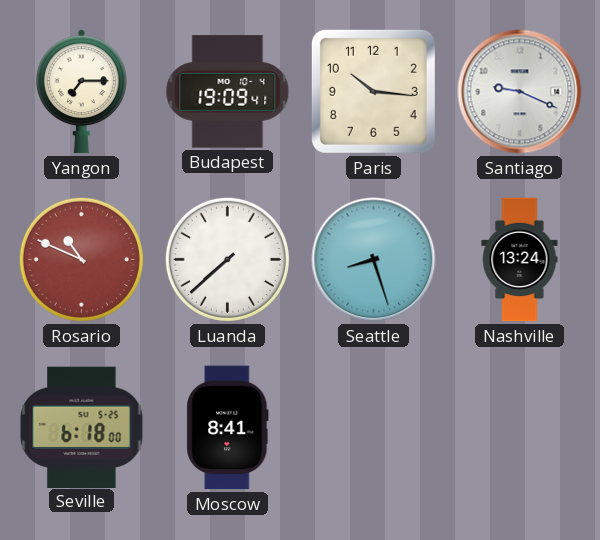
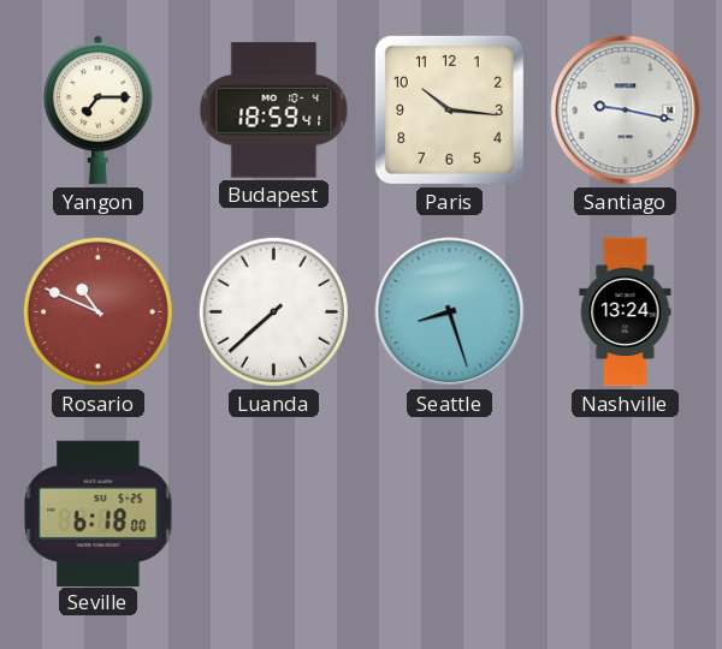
Budapest: 19:09 -> 18:59
Santiago: 9:19 -> 9:17
Moscow: 8:41 -> none
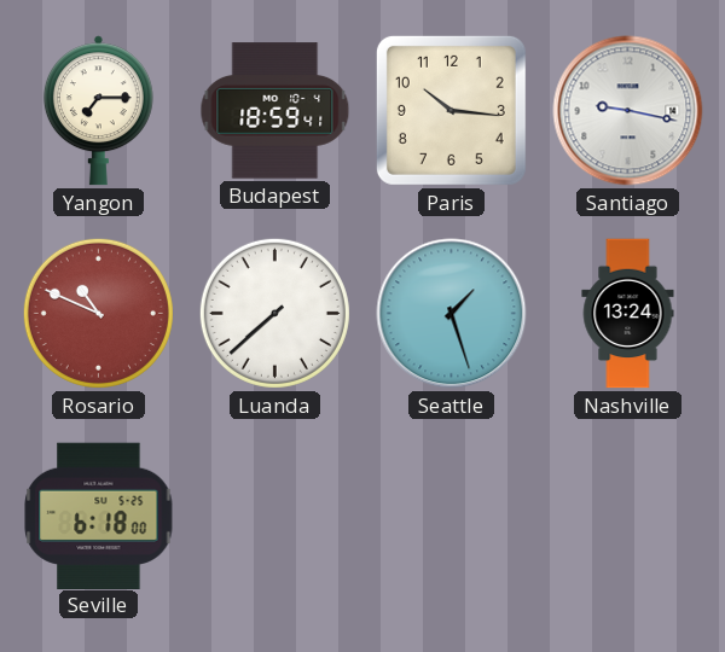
Seattle: 8:27 -> 1:27
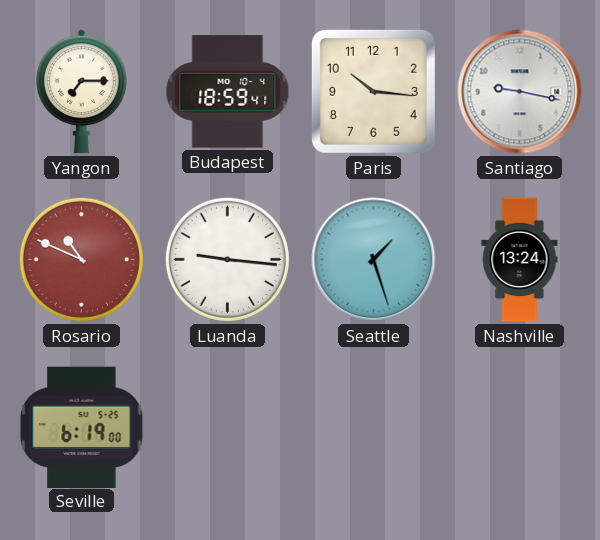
Luanda: 7:38 -> 9:16
Seville: 6:18 -> 6:19
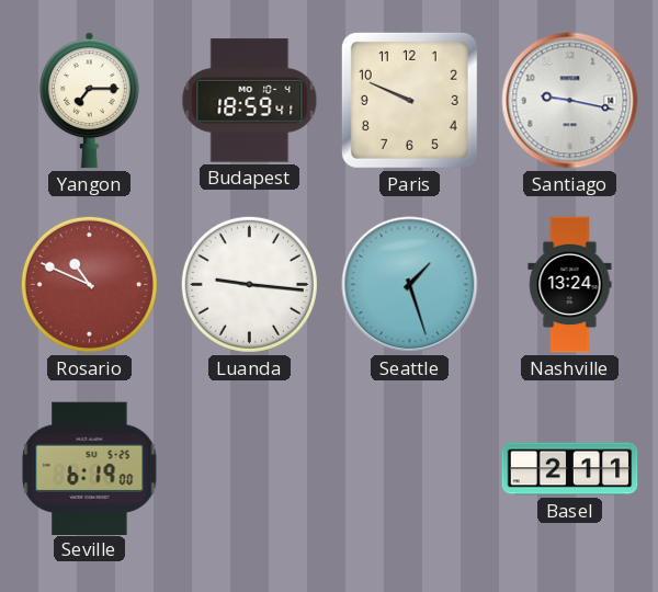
Paris: 10:16 -> 9:49
Basel: none -> 2:11
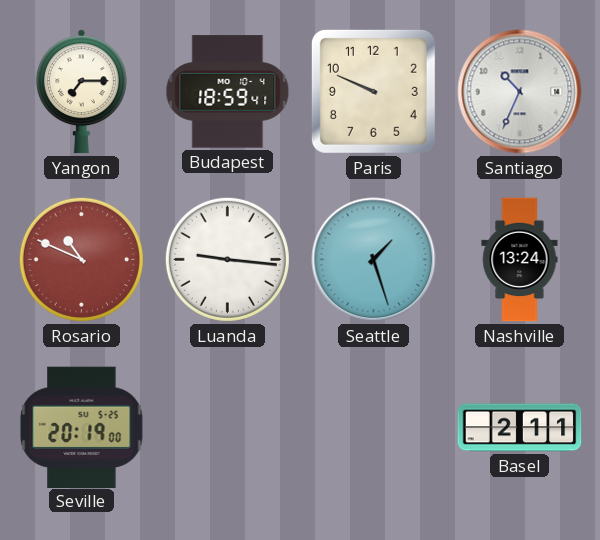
Santiago: 9:17 -> 10:34
Seville: 6:19 -> 20:19
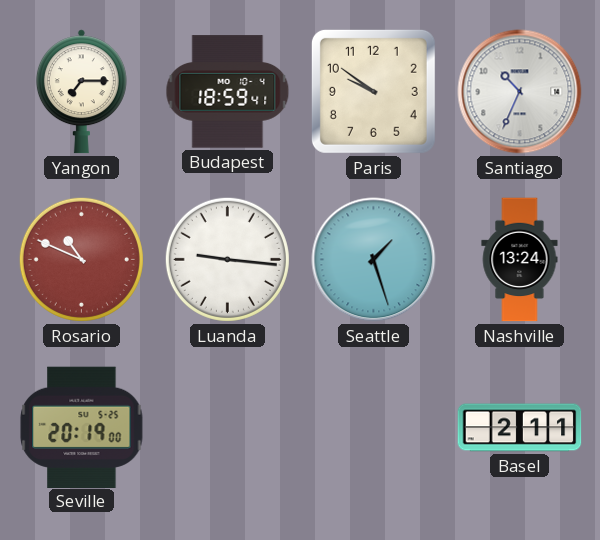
Paris: 9:49 -> 9:51
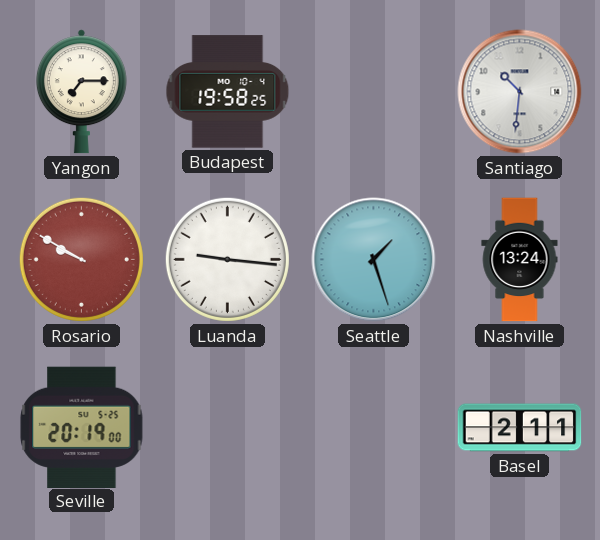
Budapest: 18:59 -> 19:58
Paris: 9:51 -> none
Santiago: 10:34 -> 10:31
Rosario: 10:49 -> 9:50
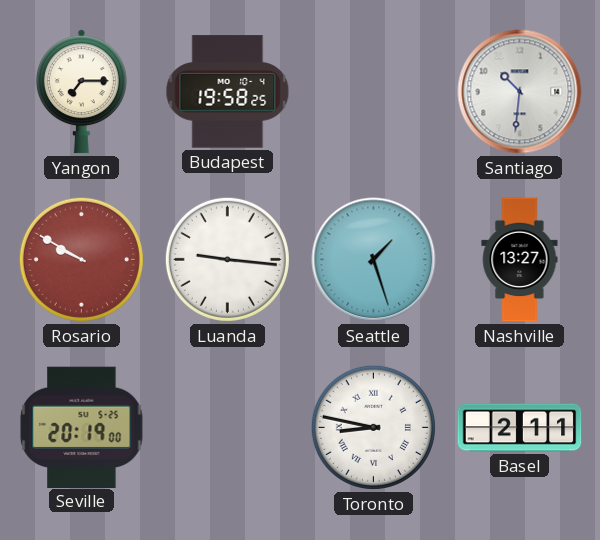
Nashville: 13:24 -> 13:27
Toronto: none -> 8:47
